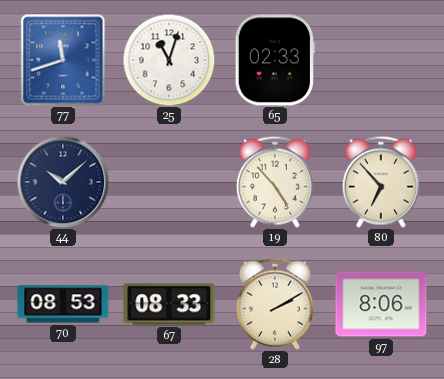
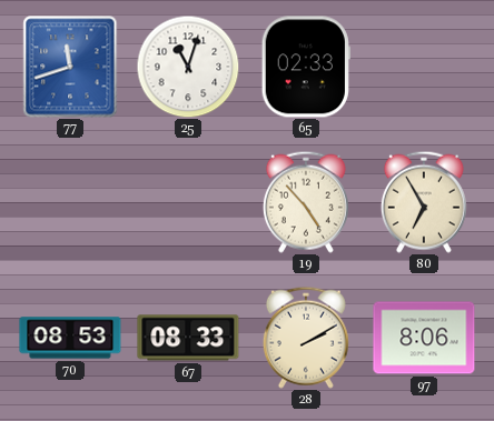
44: 10:08 -> none
80: 6:53 -> 6:55
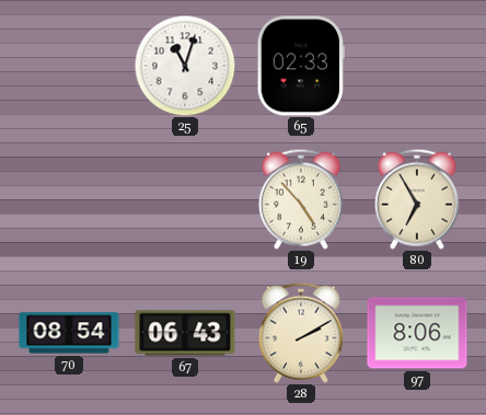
77: 11:42 -> none
70: 08:53 -> 08:54
67: 08:33 -> 06:43
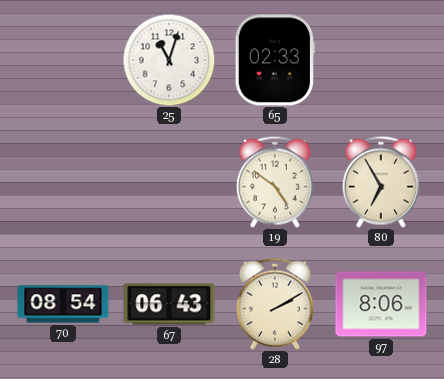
19: 4:53 -> 4:51
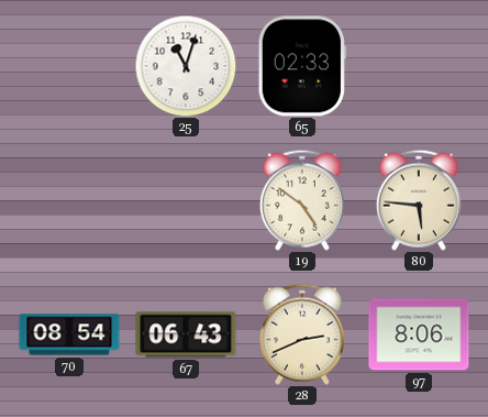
80: 6:55 -> 5:46
28: 2:10 -> 2:41
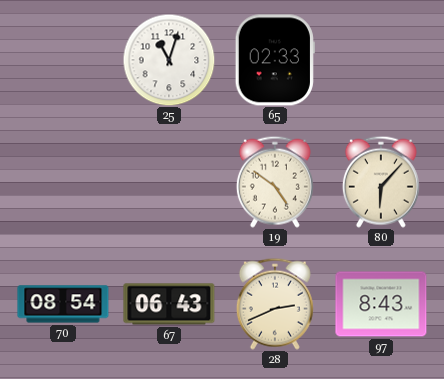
80: 5:46 -> 6:07
97: 8:06 -> 8:43
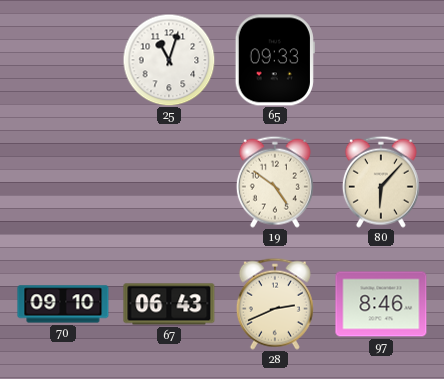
65: 02:33 -> 09:33
70: 08:54 -> 09:10
97: 8:43 -> 8:46
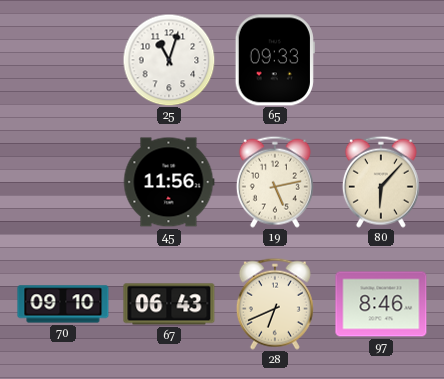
45: none -> 11:56
19: 4:51 -> 5:13
28: 2:41 -> 6:41
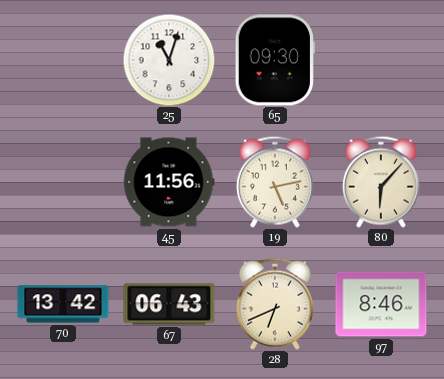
65: 09:33 -> 09:30
70: 09:10 -> 13:42
